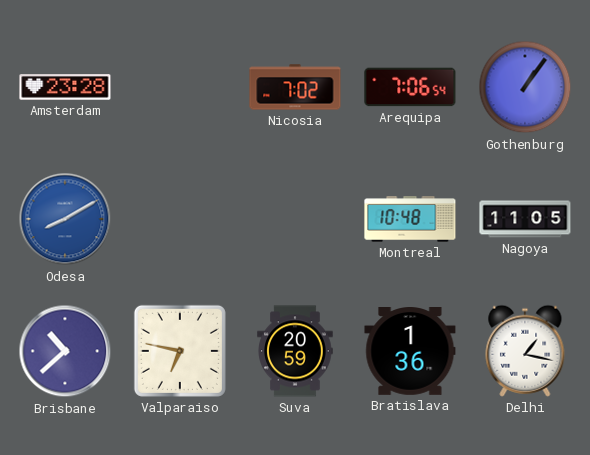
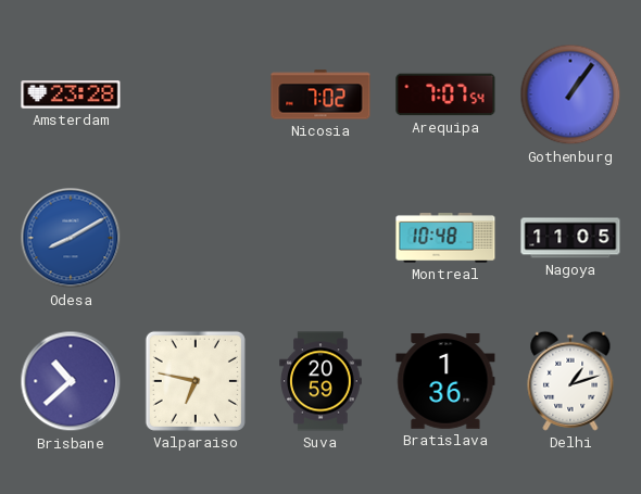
Arequipa: 7:06 -> 7:07
Delhi: 1:17 -> 1:12
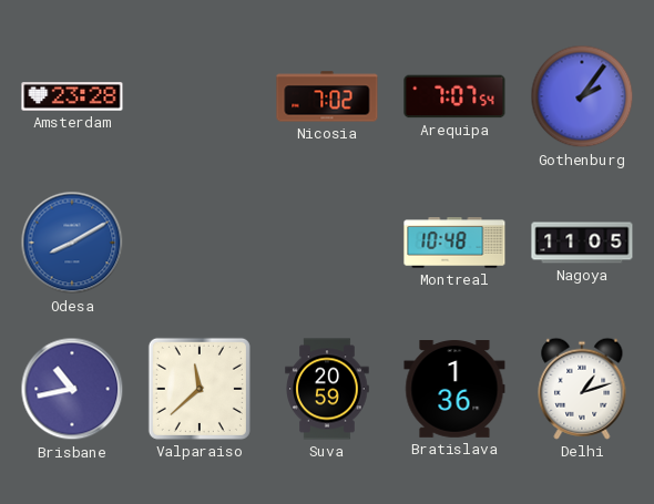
Gothenburg: 1:06 -> 2:06
Brisbane: 10:38 -> 10:43
Valparaiso: 6:47 -> 11:38
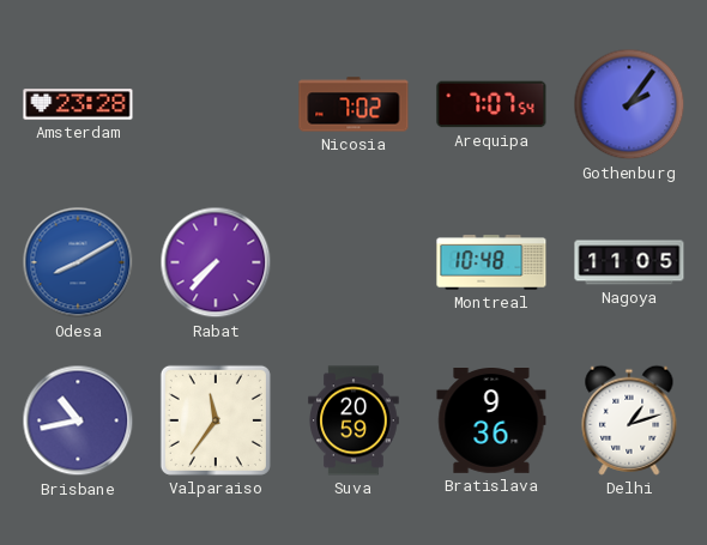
Rabat: none -> 7:37
Valparaiso: 11:38 -> 11:36
Bratislava: 1:36 -> 9:36
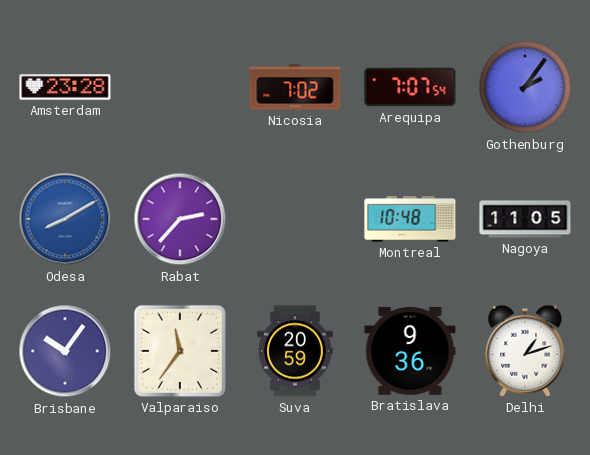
Rabat: 7:37 -> 2:37
Brisbane: 10:43 -> 10:06
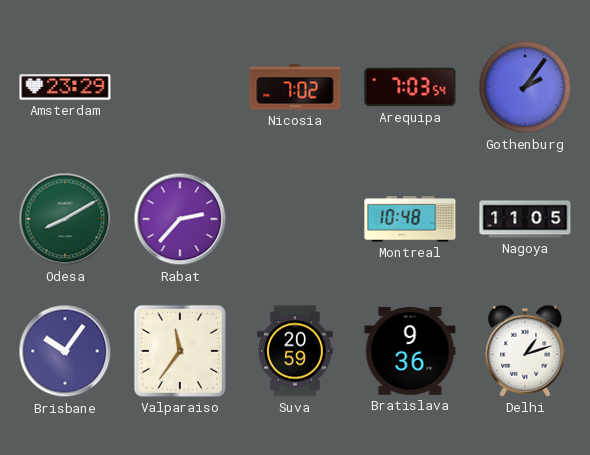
Amsterdam: 23:28 -> 23:29
Arequipa: 7:07 -> 7:03
Odesa dial: blue -> green
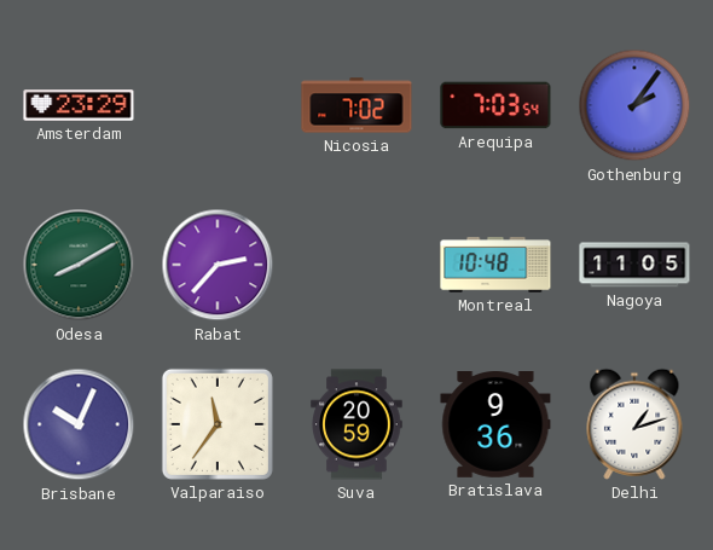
Brisbane: 10:06 -> 10:04
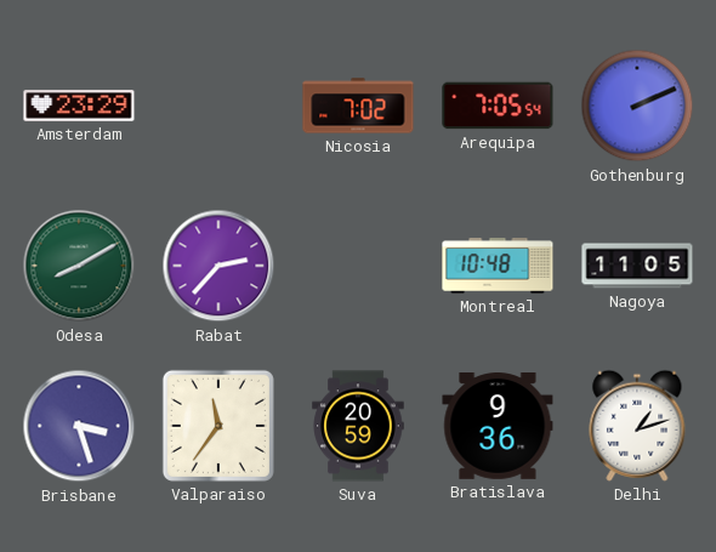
Arequipa: 7:03 -> 7:05
Gothenburg: 2:06 -> 2:11
Brisbane: 10:04 -> 3:27
